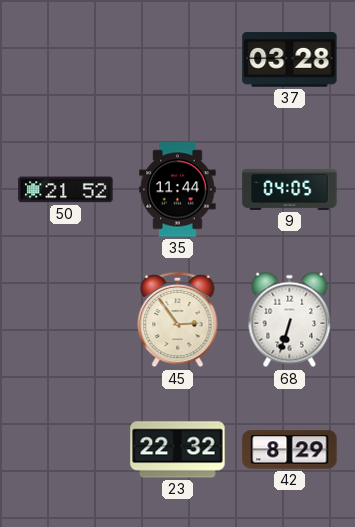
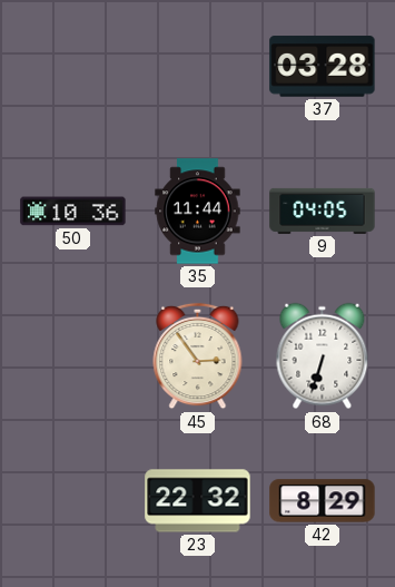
50: 21:52 -> 10:36
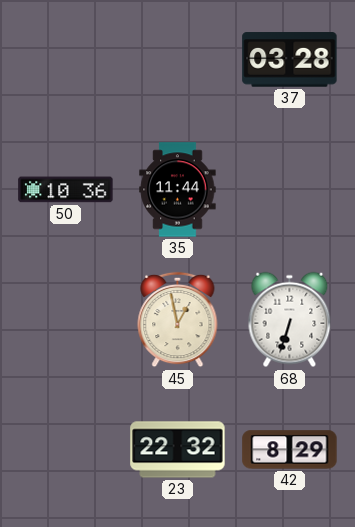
9: 04:05 -> none
45: 2:54 -> 12:58
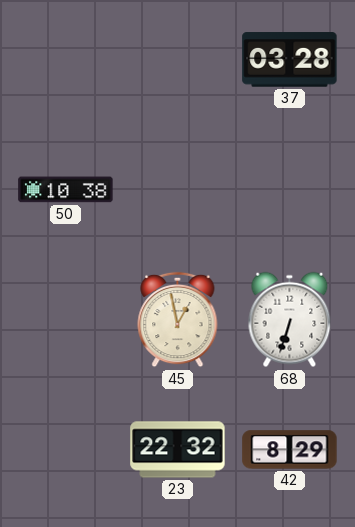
50: 10:36 -> 10:38
35: 11:44 -> none
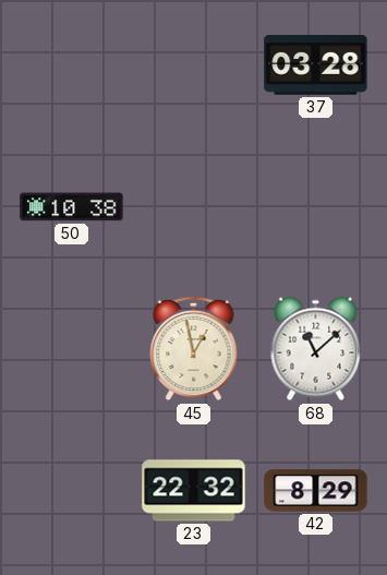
68: 6:33 -> 11:08
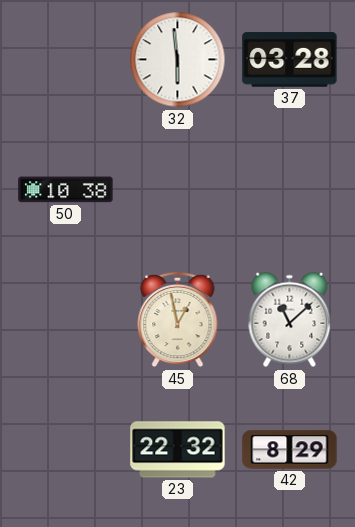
32: none -> 5:59
